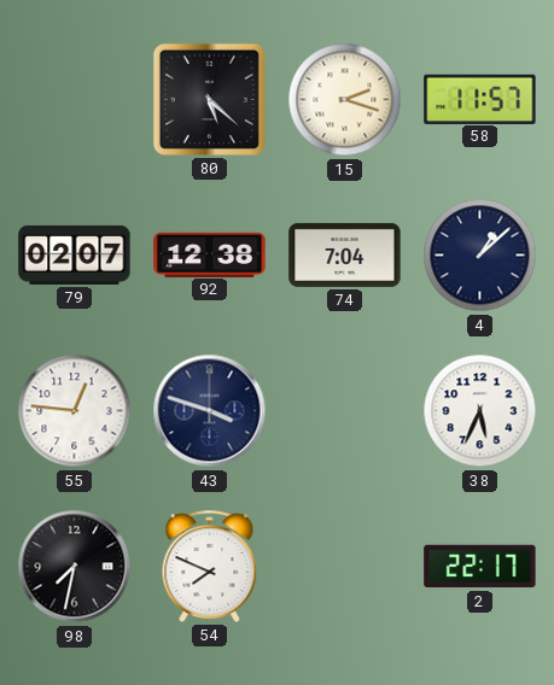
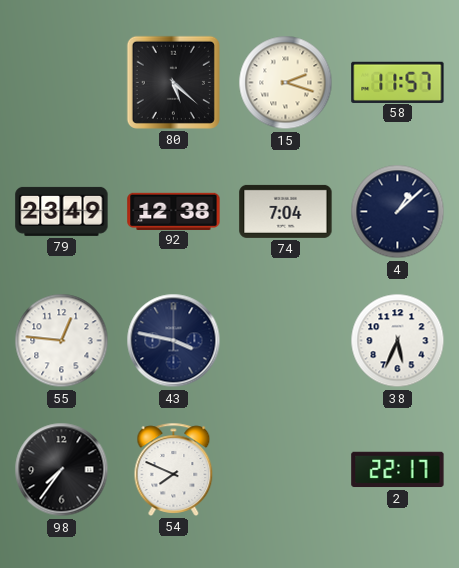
79: 02:07 -> 23:49
43: 3:48 -> 3:47
98: 7:32 -> 7:36
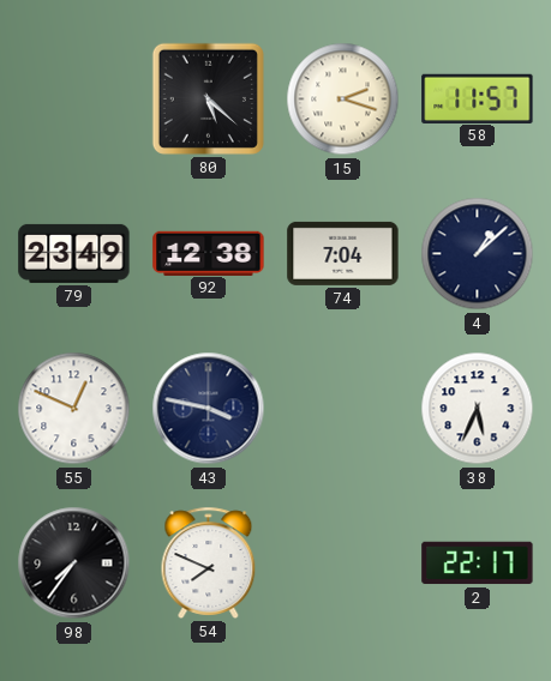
55: 12:46 -> 12:49
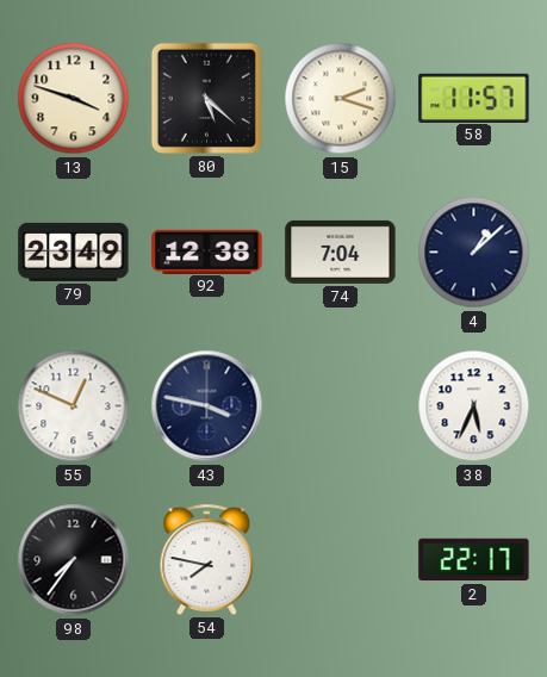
13: none -> 3:48
54: 7:49 -> 7:47
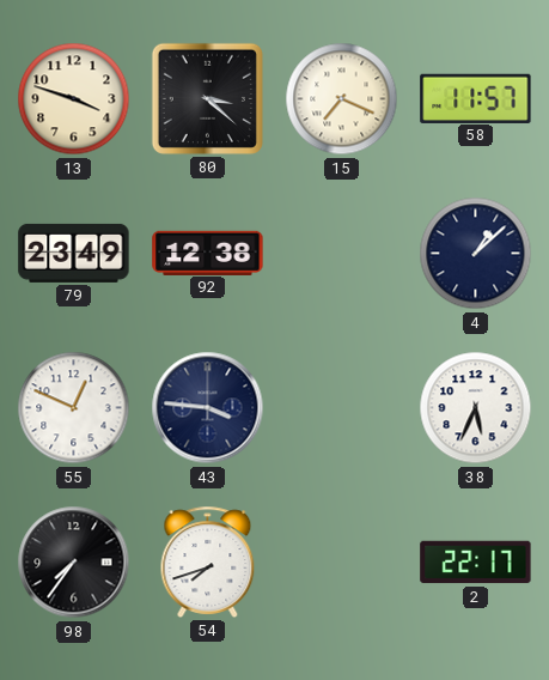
80: 5:22 -> 3:22
15: 2:18 -> 7:19
74: 7:04 -> none
43: 3:47 -> 3:46
54: 7:47 -> 7:42
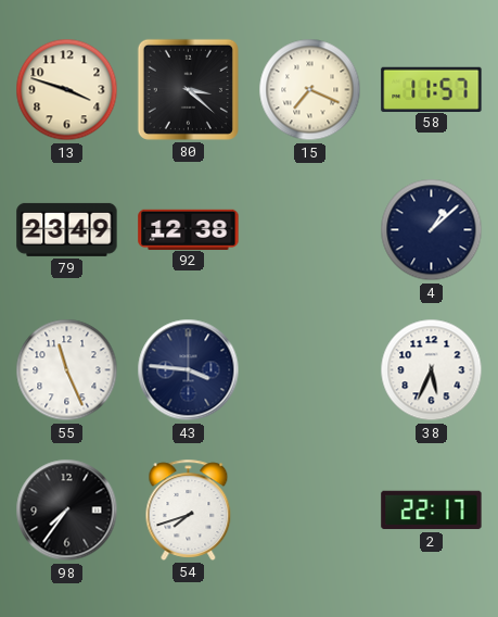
55: 12:49 -> 11:26
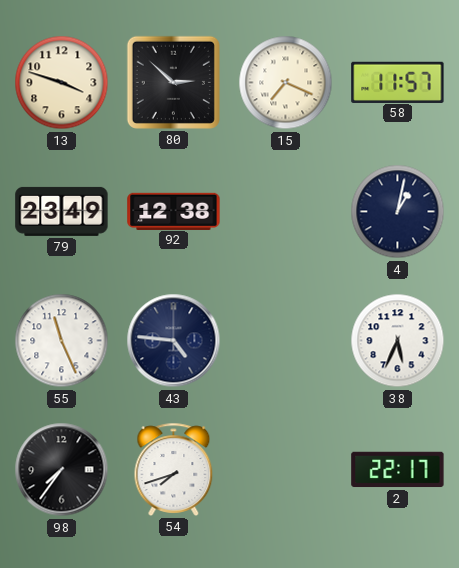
80: 3:22 -> 2:52
4: 1:08 -> 1:02
43: 3:46 -> 4:46
